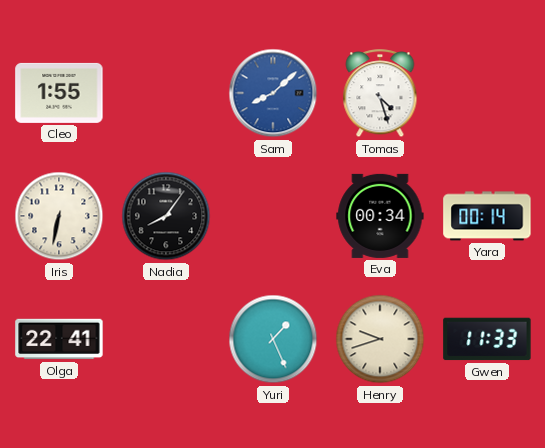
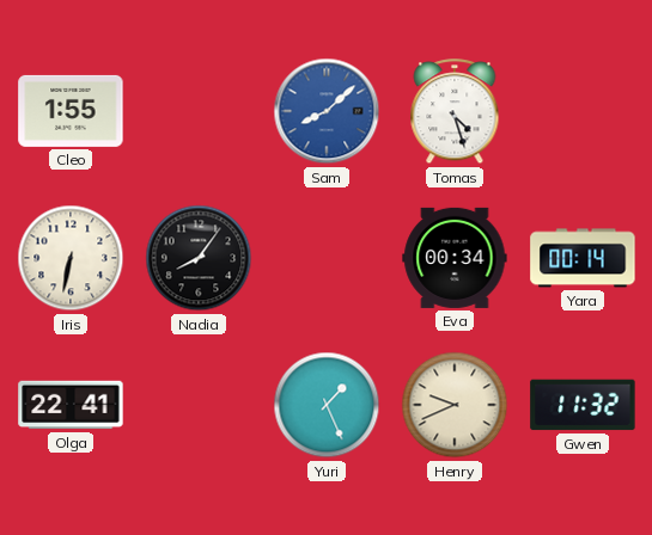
Henry: 9:42 -> 9:41
Gwen: 11:33 -> 11:32
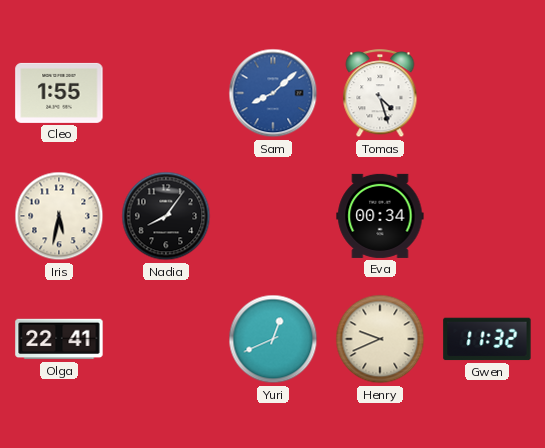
Iris: 6:32 -> 5:32
Yara: 00:14 -> none
Yuri: 1:26 -> 12:41
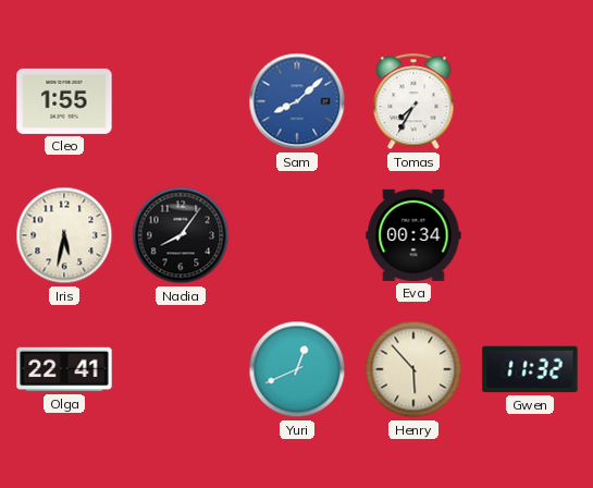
Tomas: 4:27 -> 7:35
Henry: 9:41 -> 5:53
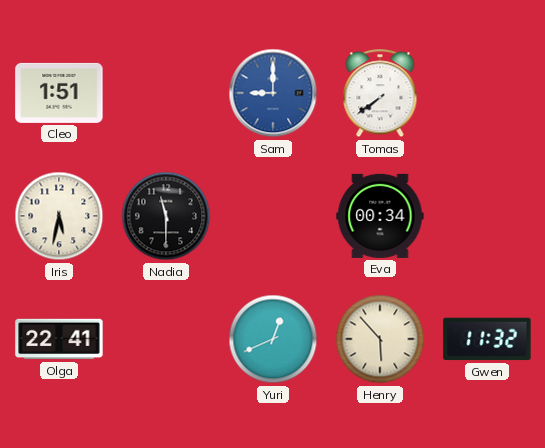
Cleo: 1:55 -> 1:51
Sam: 8:08 -> 9:00
Tomas: 7:35 -> 7:39
Nadia: 8:06 -> 11:30
